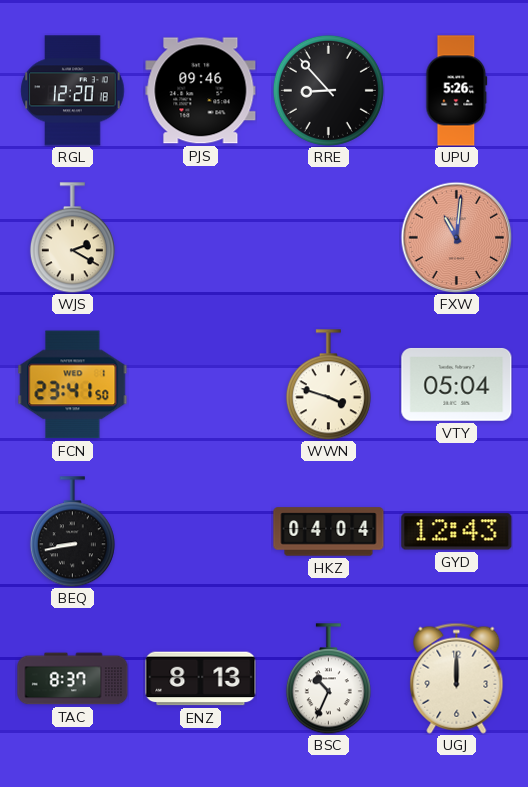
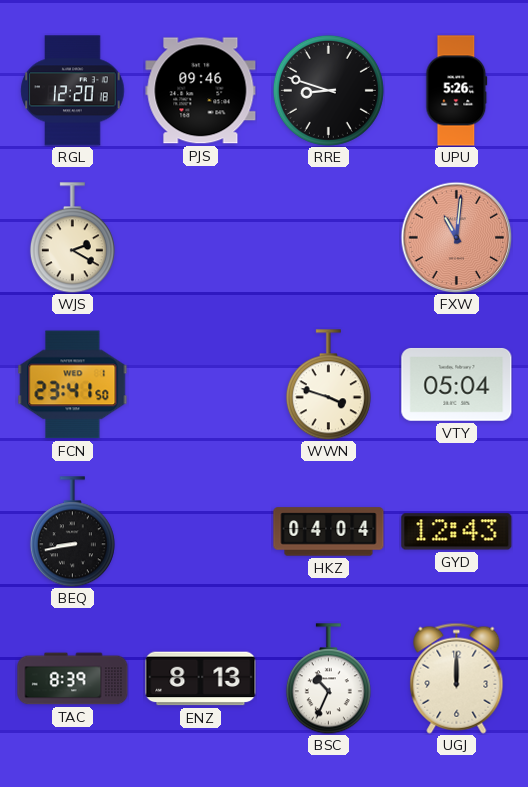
RRE: 8:53 -> 8:48
TAC: 8:37 -> 8:39
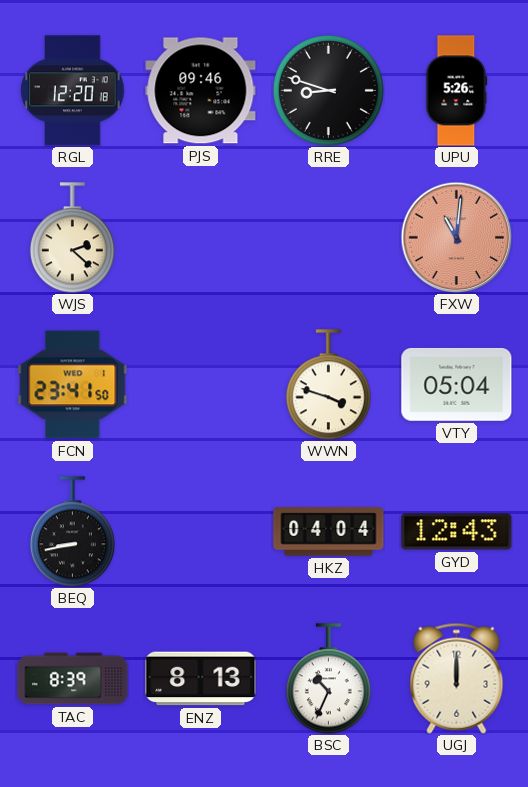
WJS: 2:20 -> 2:22
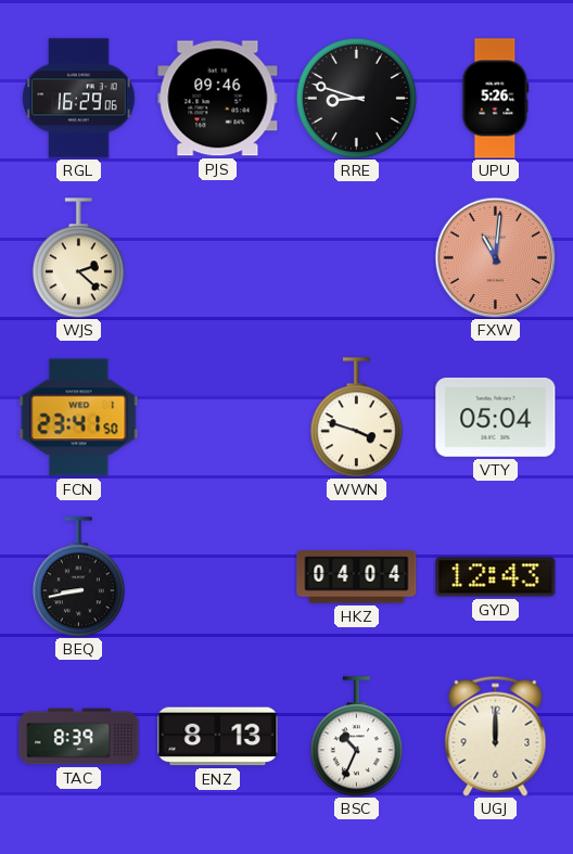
RGL: 12:20 -> 16:29
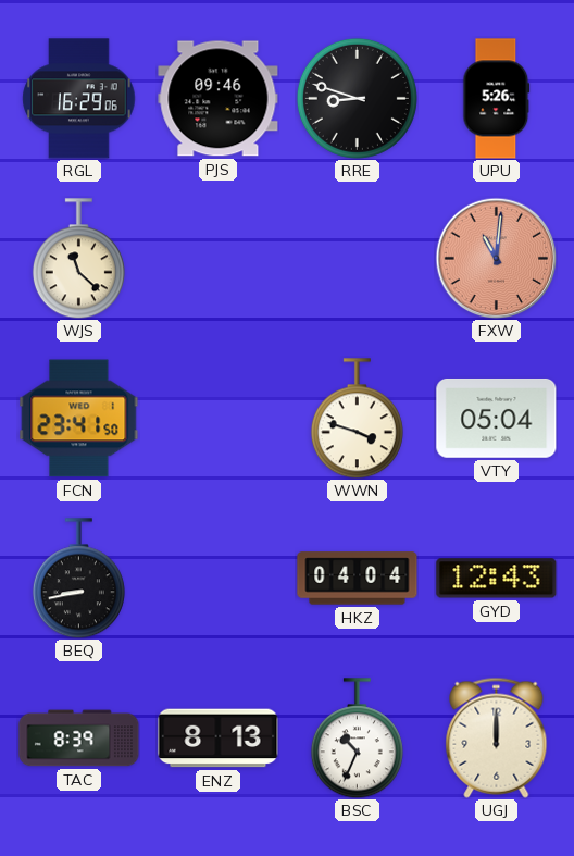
WJS: 2:22 -> 11:22
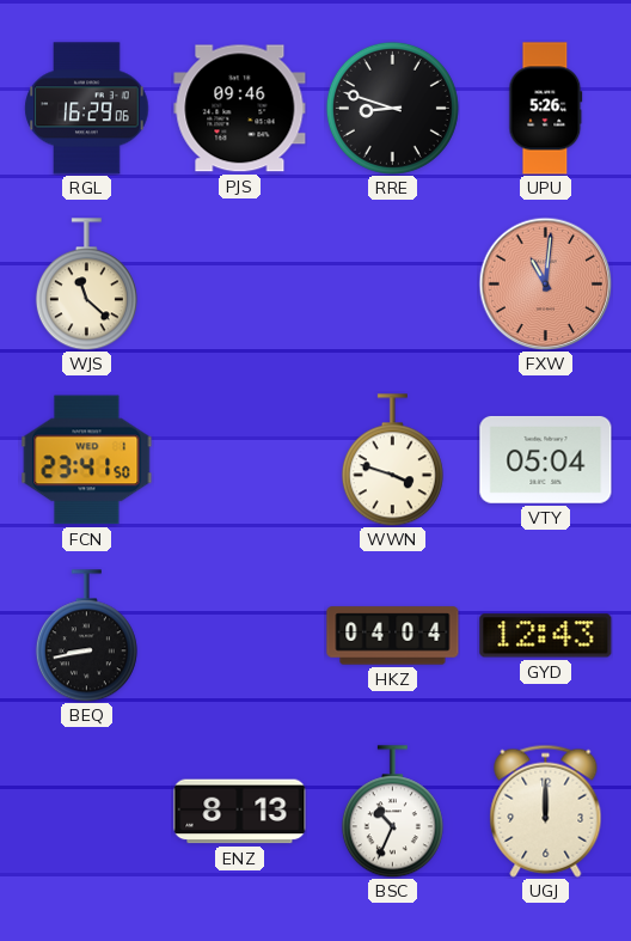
TAC: 8:39 -> none
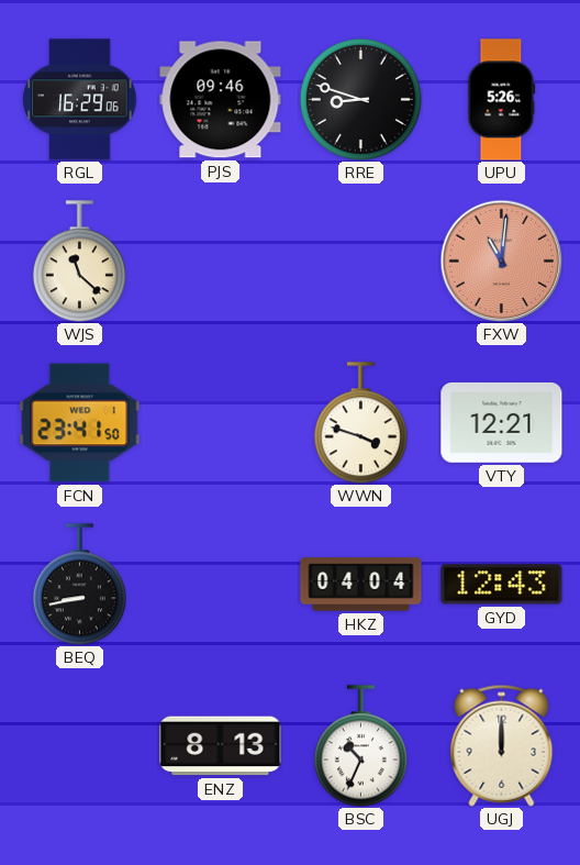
VTY: 05:04 -> 12:21
